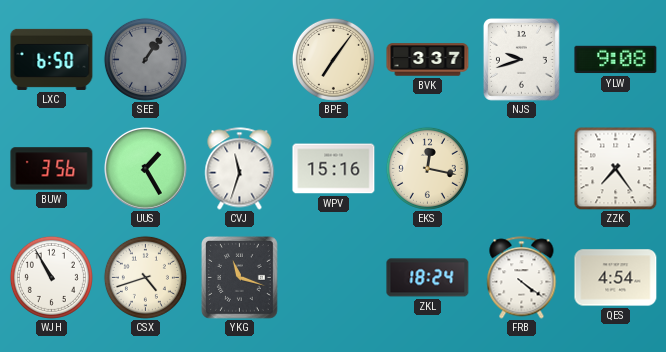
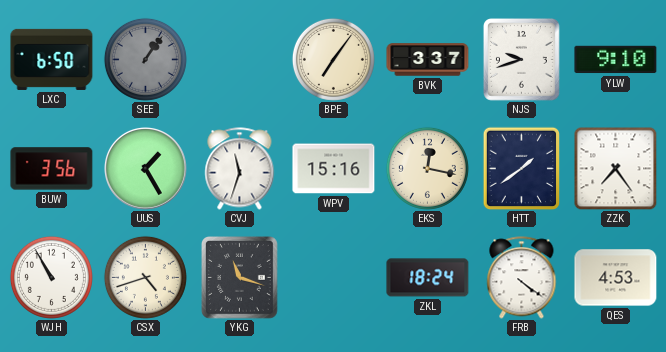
YLW: 9:08 -> 9:10
HTT: none -> 1:39
QES: 4:54 -> 4:53
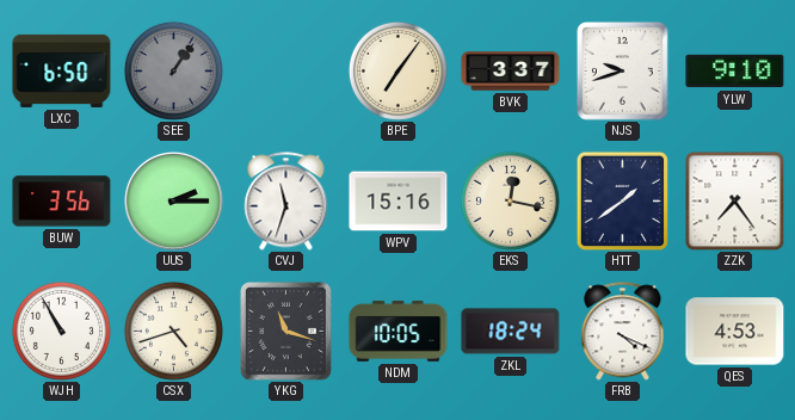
UUS: 1:25 -> 2:15
NDM: none -> 10:05
FRB: 4:21 -> 4:19
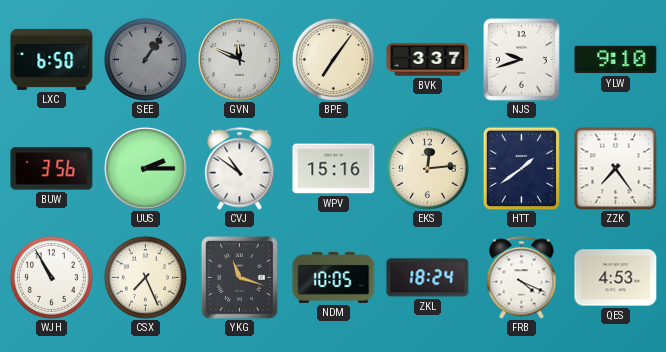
GVN: none -> 11:49
CVJ: 11:33 -> 10:51
EKS: 12:17 -> 12:14
CSX: 4:42 -> 7:26
